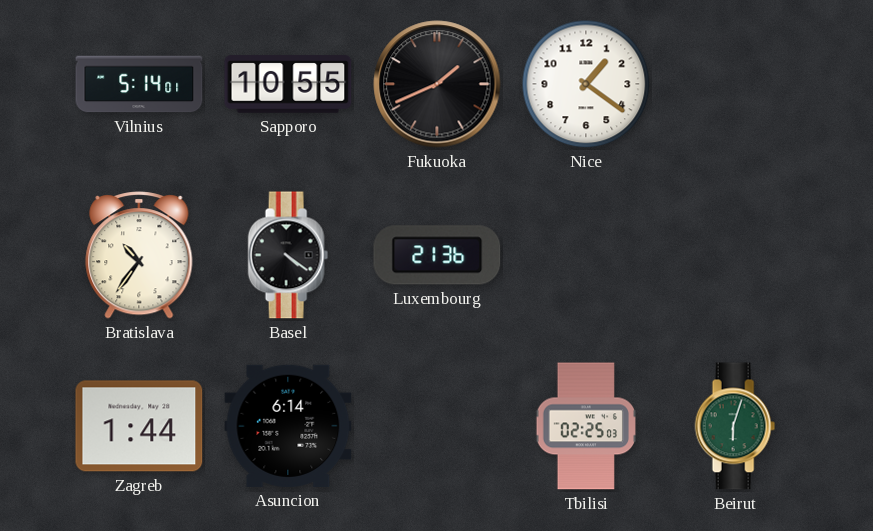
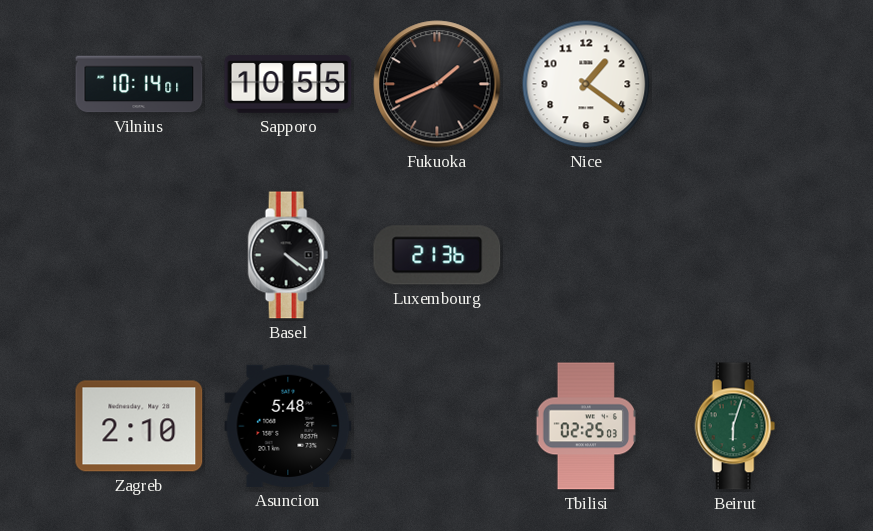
Vilnius: 5:14 -> 10:14
Bratislava: 10:36 -> none
Zagreb: 1:44 -> 2:10
Asuncion: 6:14 -> 5:48
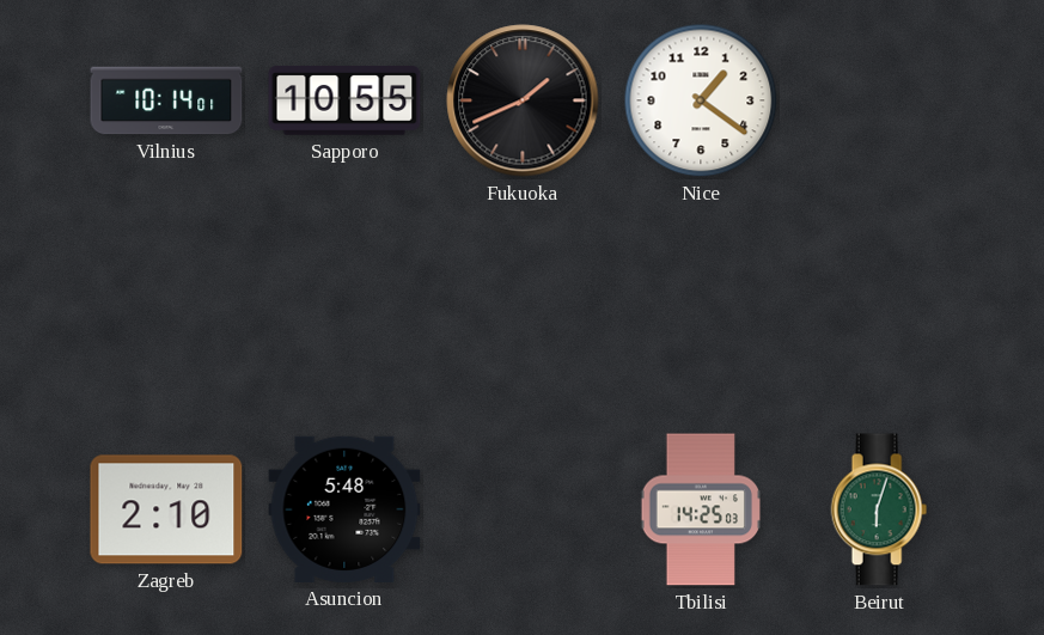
Basel: 4:21 -> none
Luxembourg: 21:36 -> none
Tbilisi: 02:25 -> 14:25
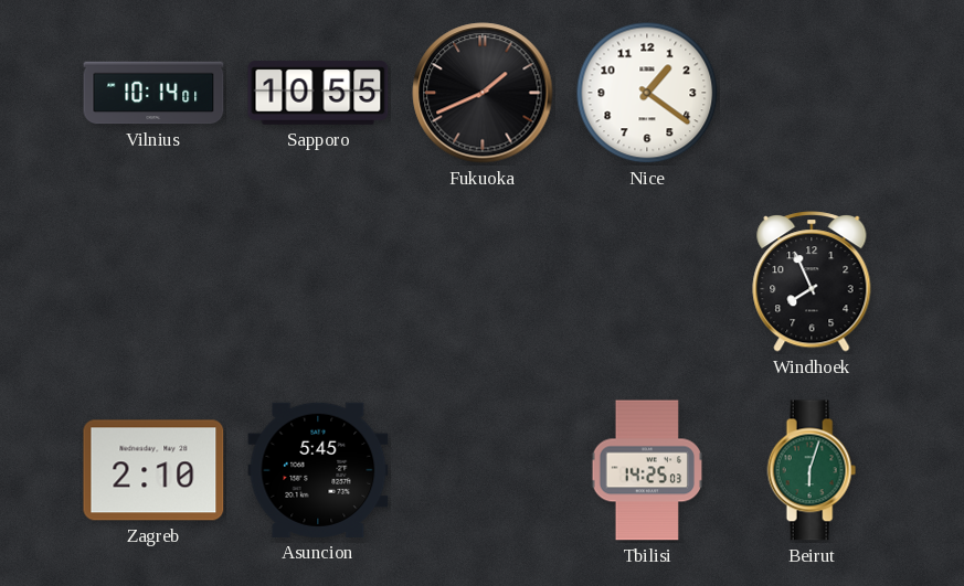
Windhoek: none -> 7:56
Asuncion: 5:48 -> 5:45
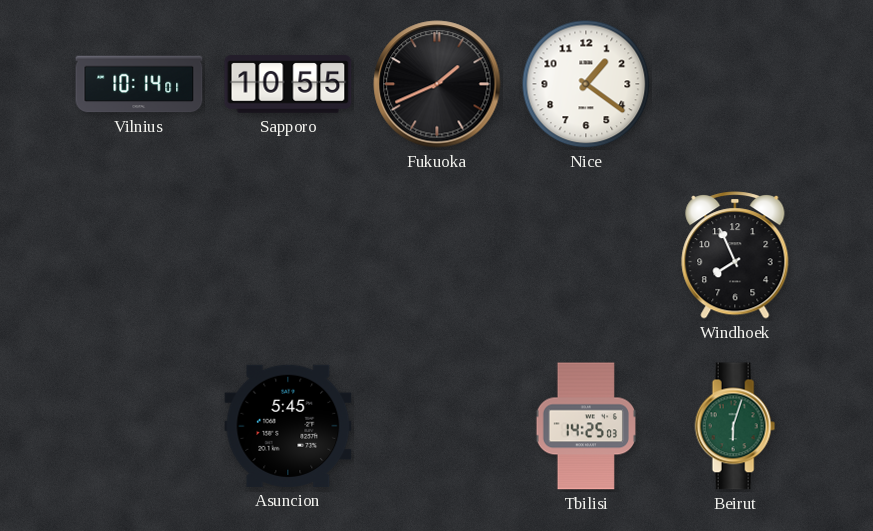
Zagreb: 2:10 -> none
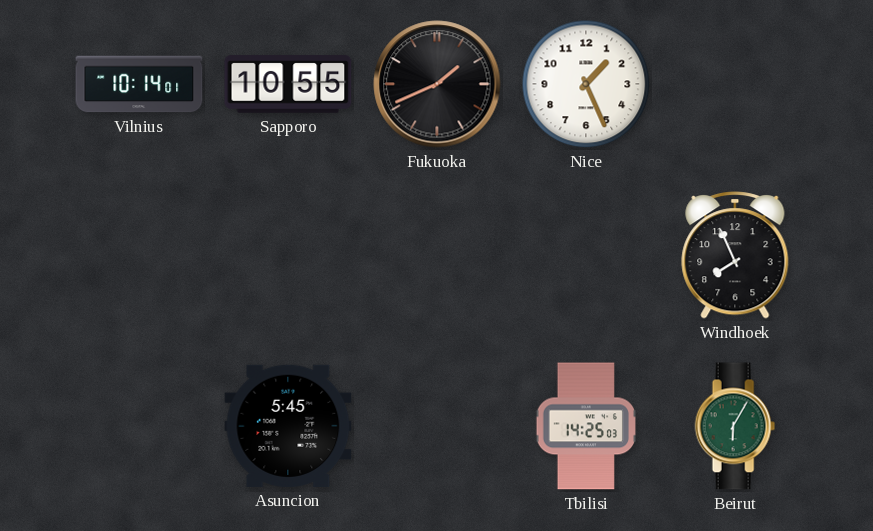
Nice: 1:21 -> 1:26
Beirut: 6:03 -> 6:05
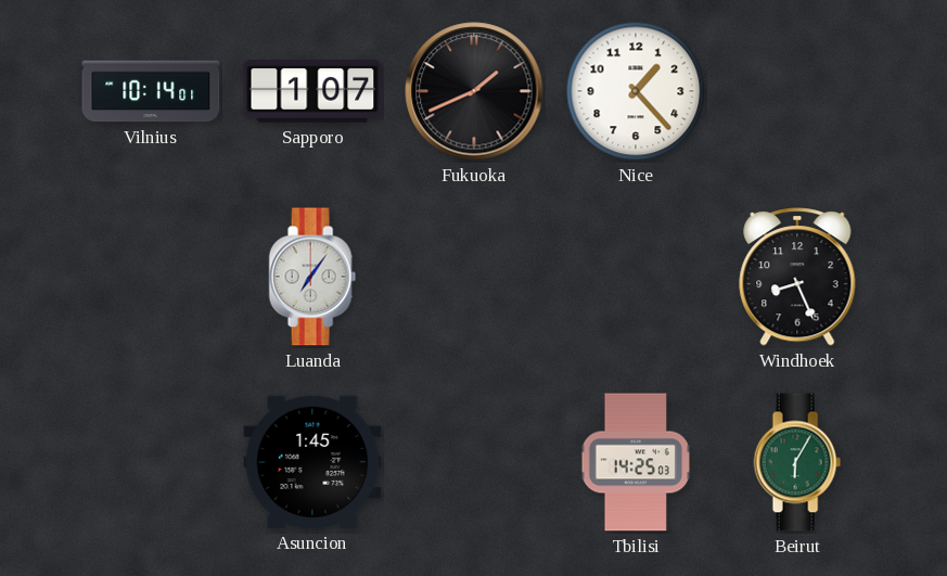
Sapporo: 10:55 -> 1:07
Nice: 1:26 -> 1:23
Luanda: none -> 7:06
Windhoek: 7:56 -> 8:26
Asuncion: 5:45 -> 1:45
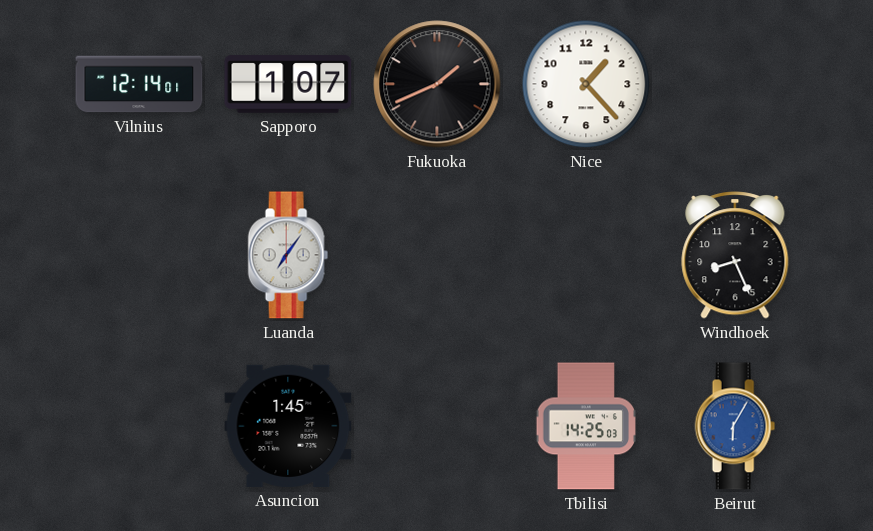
Vilnius: 10:14 -> 12:14
Beirut dial: green -> blue
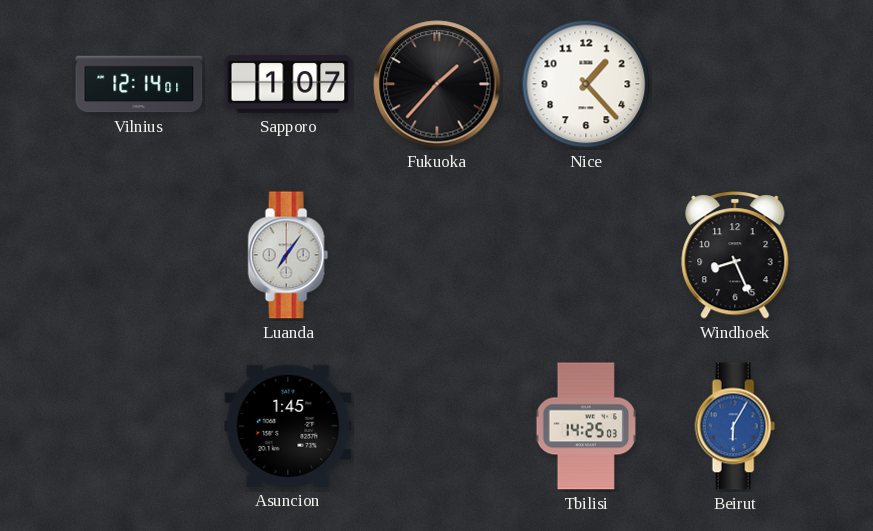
Fukuoka: 1:41 -> 1:37
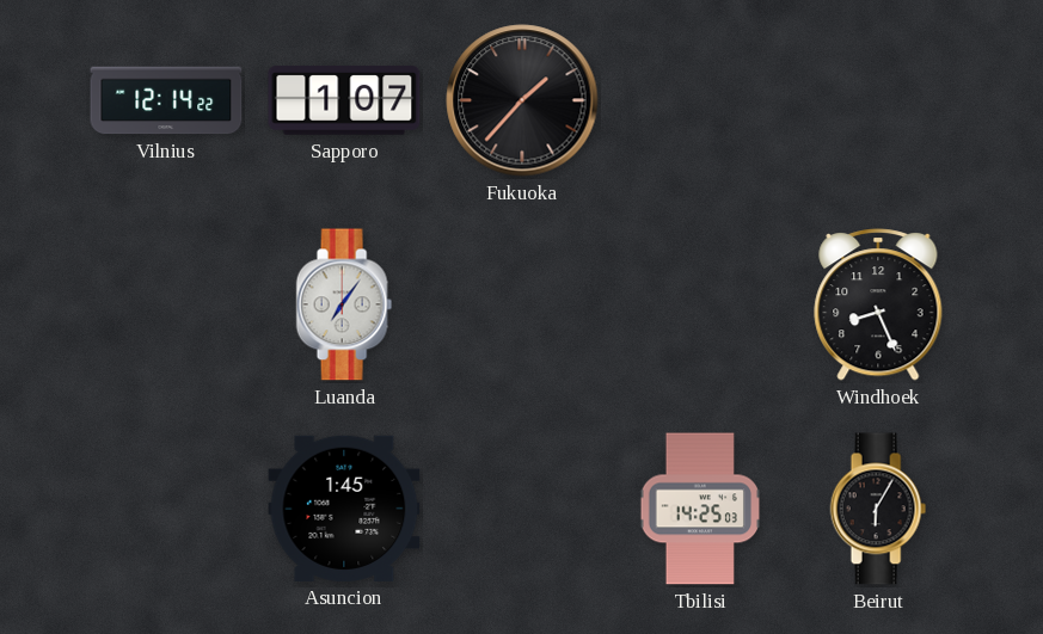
Vilnius: 12:14:01 -> 12:14:22
Nice: 1:23 -> none
Beirut dial: blue -> black
